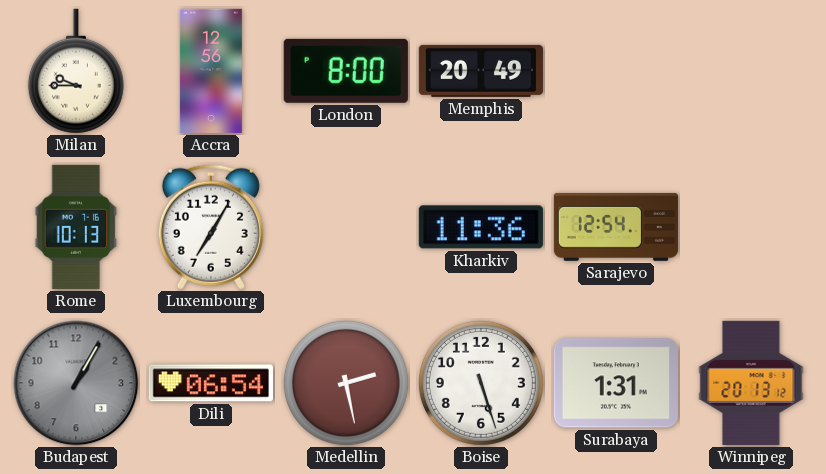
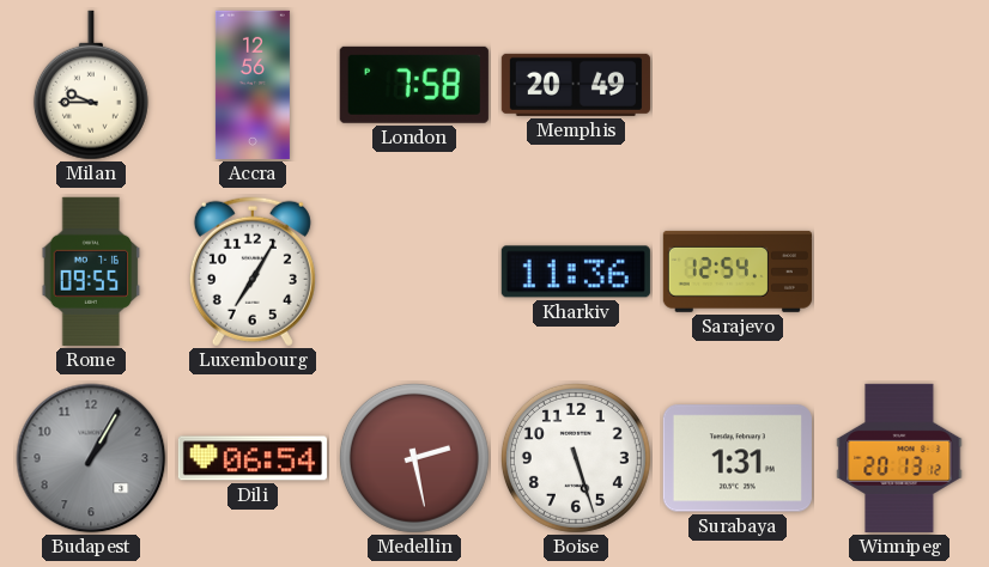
London: 8:00 -> 7:58
Rome: 10:13 -> 09:55
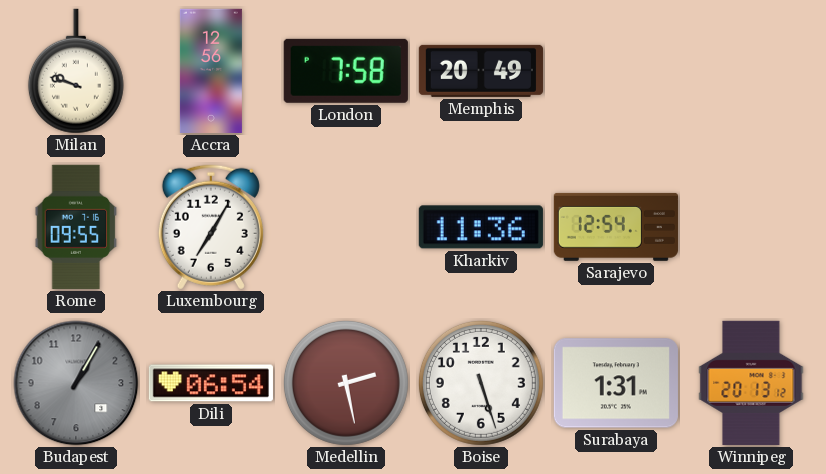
Milan: 9:45 -> 9:48
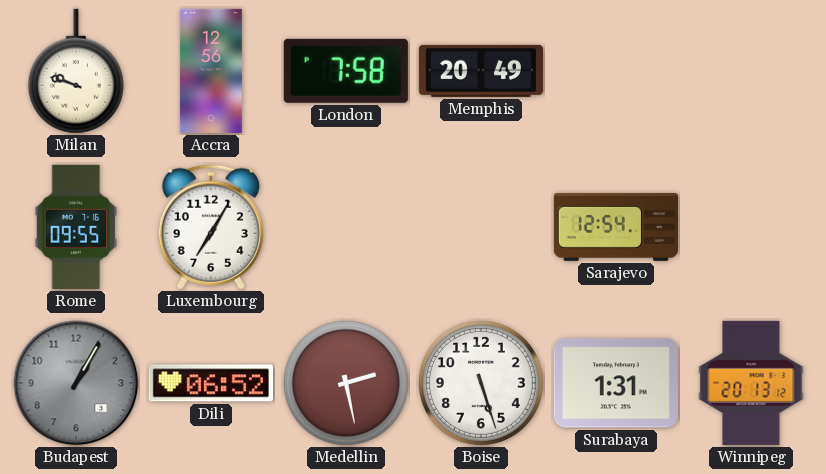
Kharkiv: 11:36 -> none
Dili: 06:54 -> 06:52
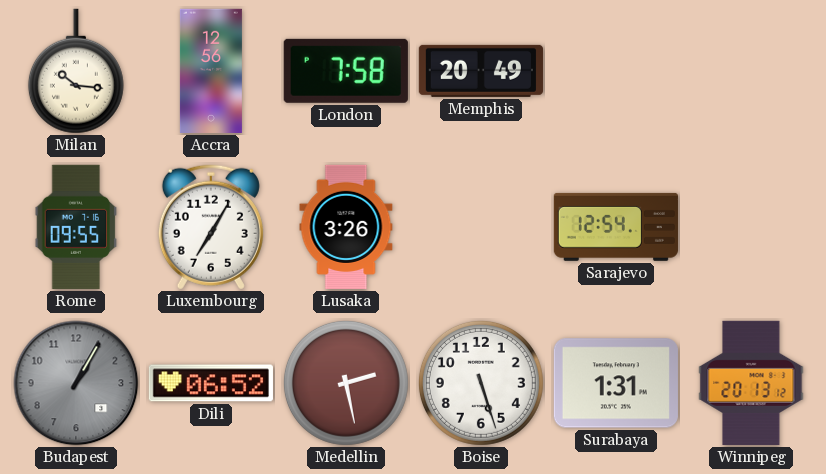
Milan: 9:48 -> 10:16
Lusaka: none -> 3:26
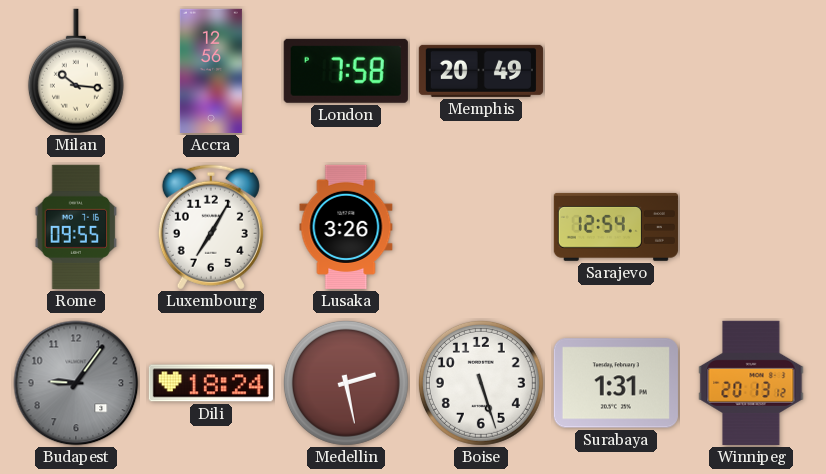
Budapest: 1:05 -> 9:06
Dili: 06:52 -> 18:24
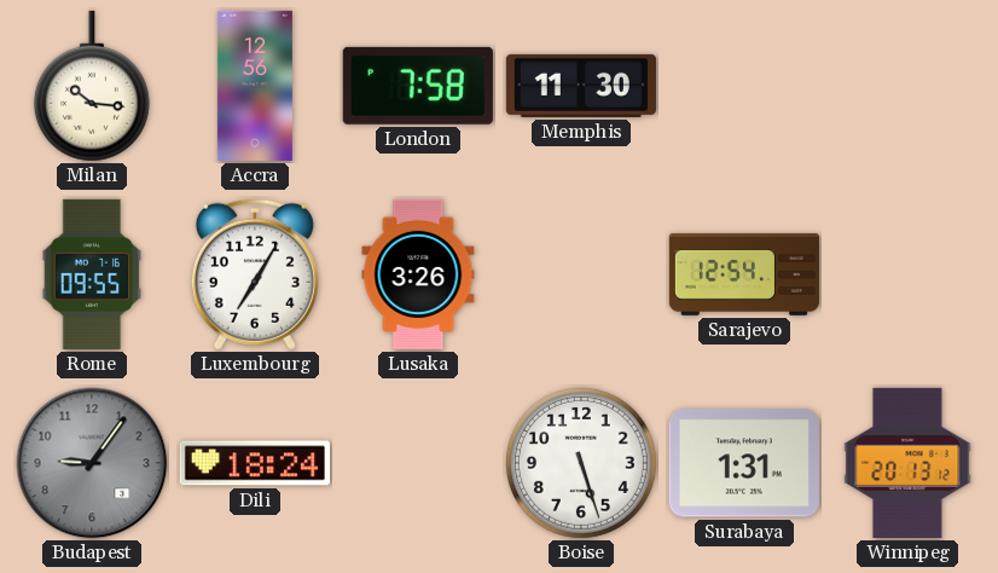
Memphis: 20:49 -> 11:30
Medellin: 2:28 -> none
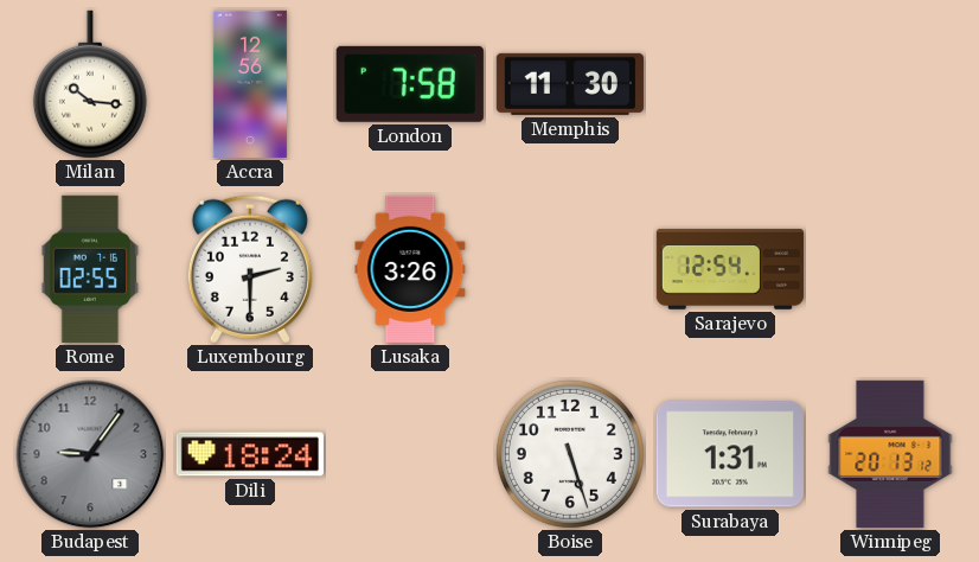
Rome: 09:55 -> 02:55
Luxembourg: 7:05 -> 2:30
